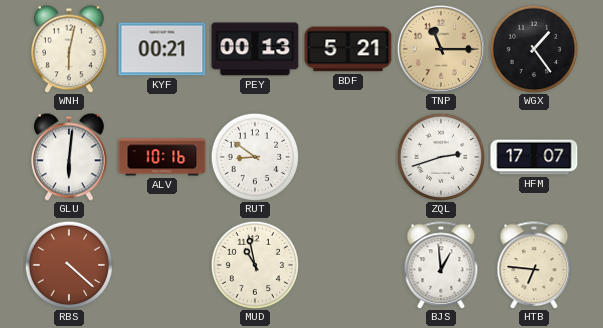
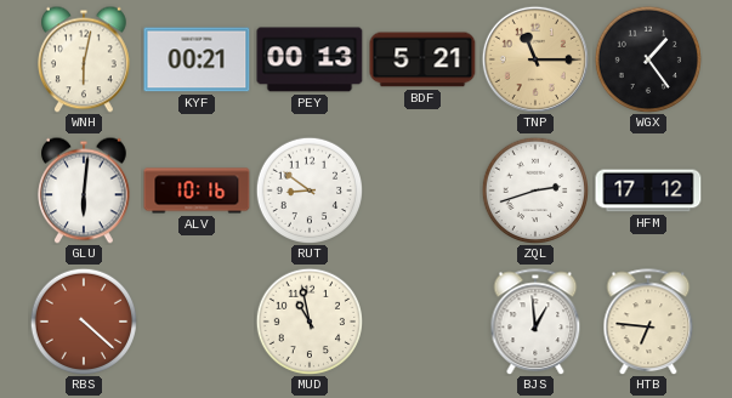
HFM: 17:07 -> 17:12
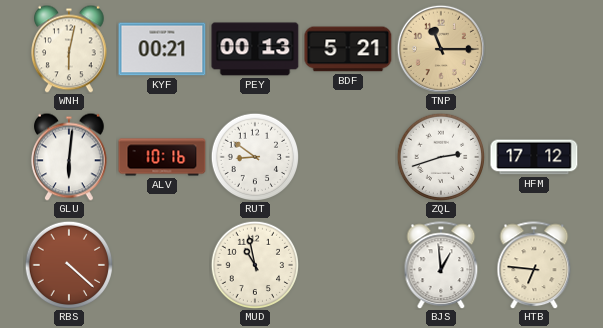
WGX: 1:24 -> none
